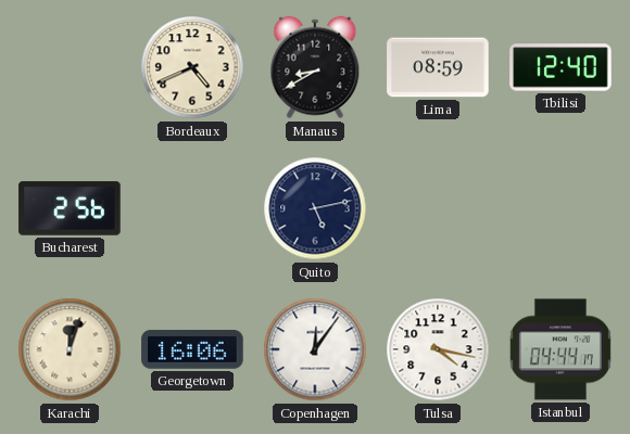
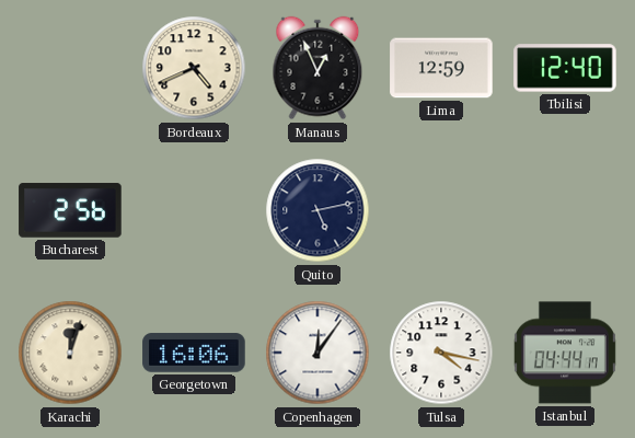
Manaus: 8:40 -> 12:56
Lima: 08:59 -> 12:59
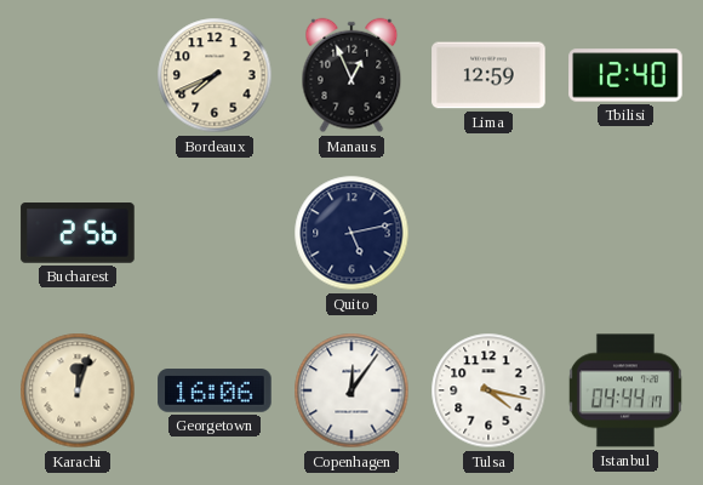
Bordeaux: 4:41 -> 7:41
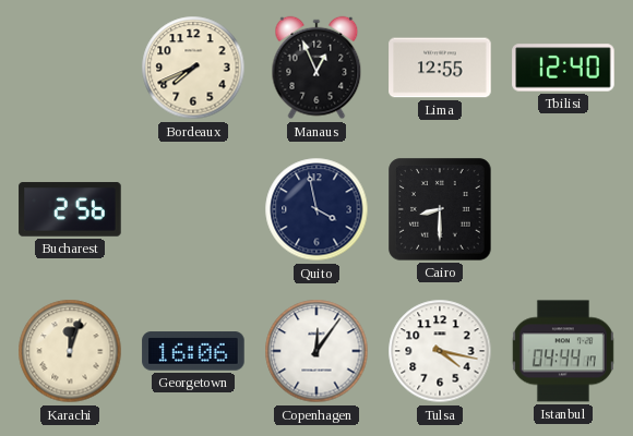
Lima: 12:59 -> 12:55
Quito: 5:13 -> 3:58
Cairo: none -> 8:30
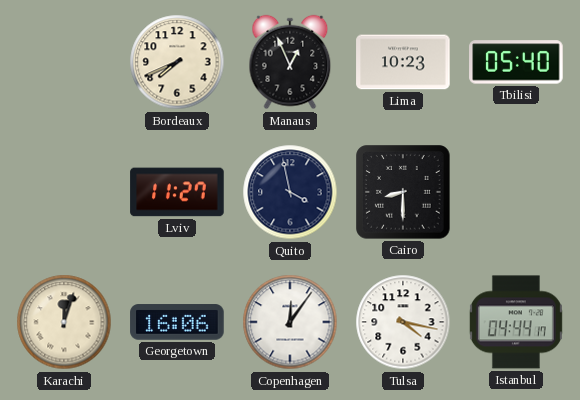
Lima: 12:55 -> 10:23
Tbilisi: 12:40 -> 05:40
Bucharest: 2:56 -> none
Lviv: none -> 11:27
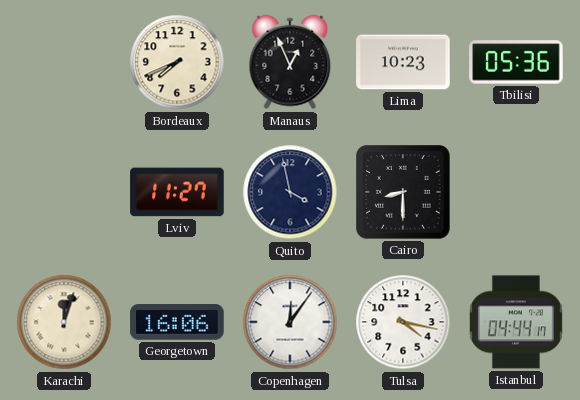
Tbilisi: 05:40 -> 05:36
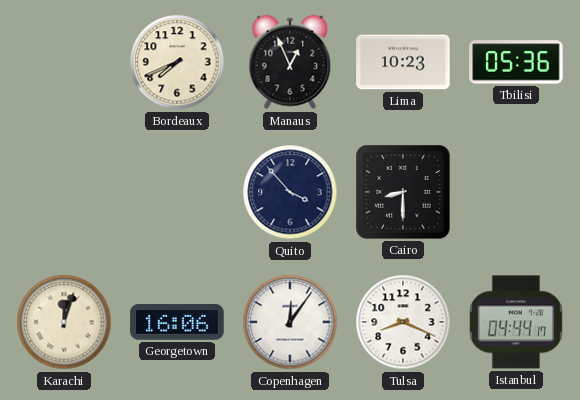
Lviv: 11:27 -> none
Quito: 3:58 -> 3:53
Tulsa: 4:17 -> 8:19
